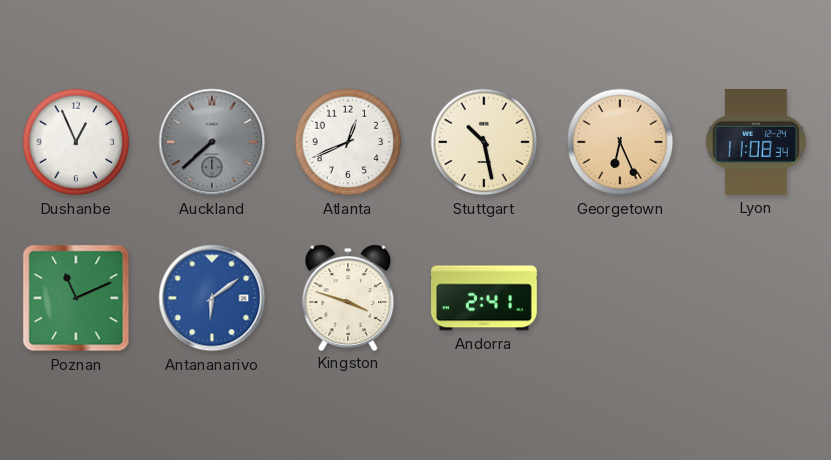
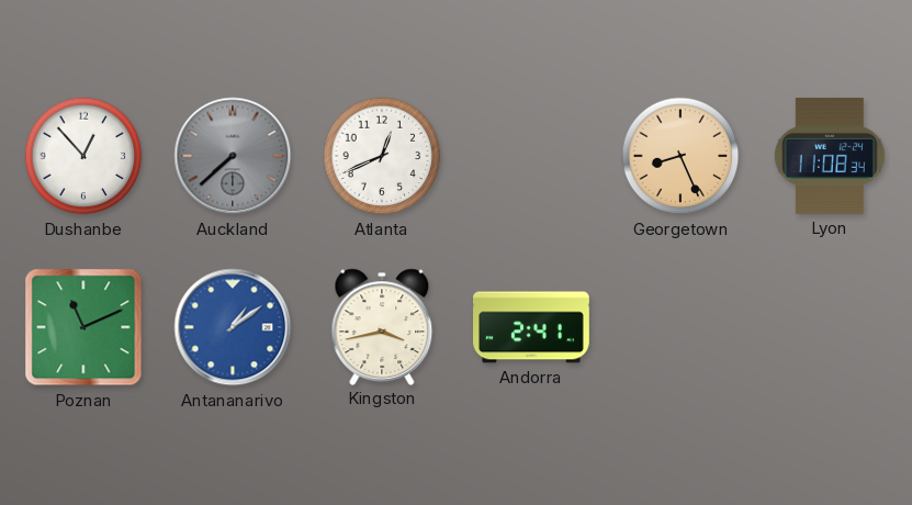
Dushanbe: 12:56 -> 12:53
Stuttgart: 10:28 -> none
Georgetown: 6:26 -> 8:26
Antananarivo: 6:09 -> 1:09
Kingston: 3:48 -> 3:43
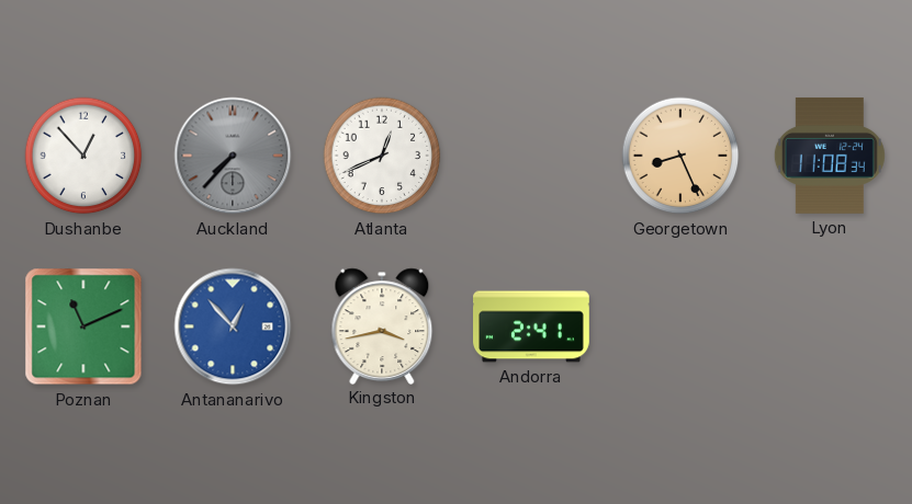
Auckland: 7:38 -> 7:37
Antananarivo: 1:09 -> 12:53
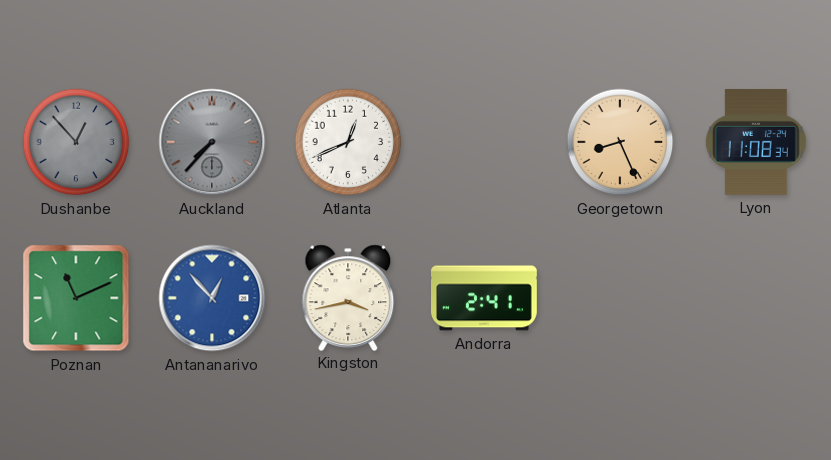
Dushanbe dial: white -> grey
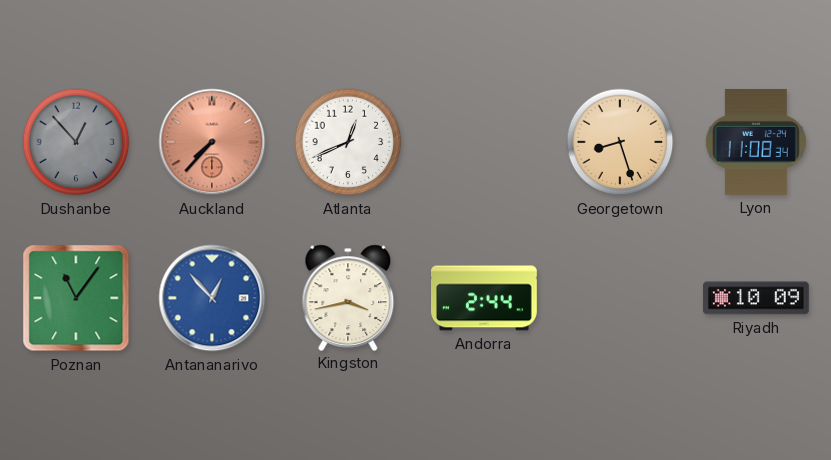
Auckland dial: grey -> salmon
Georgetown: 8:26 -> 8:27
Poznan: 11:11 -> 11:06
Andorra: 2:41 -> 2:44
Riyadh: none -> 10:09
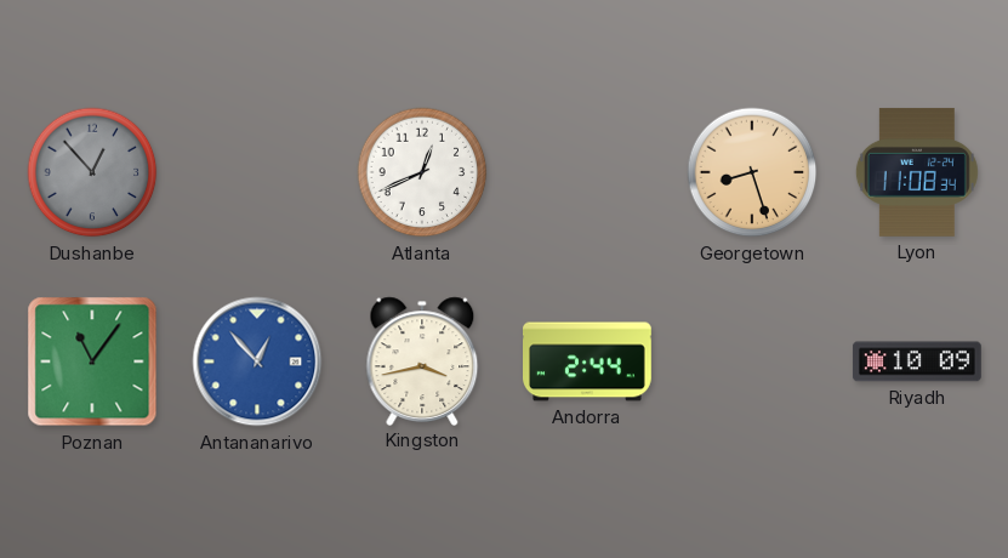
Auckland: 7:37 -> none
